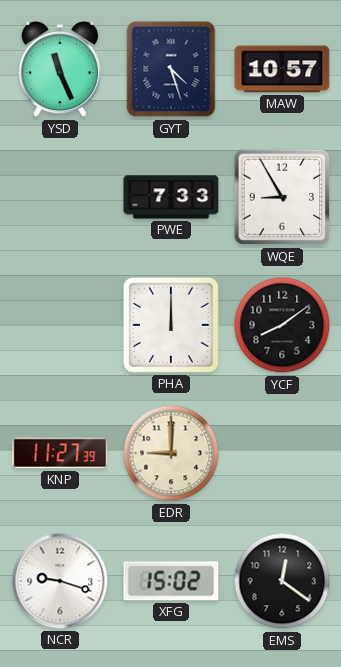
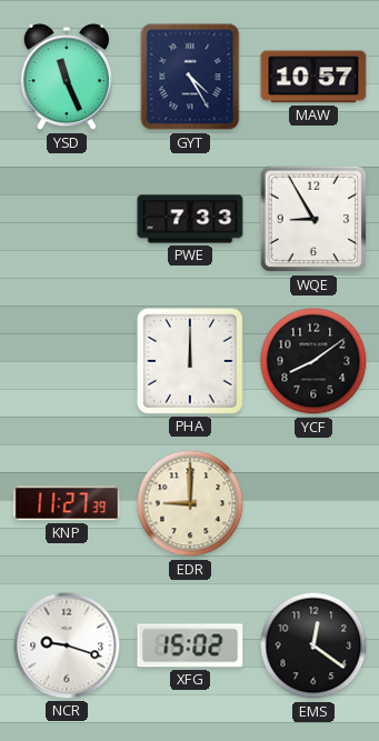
GYT: 4:27 -> 4:25
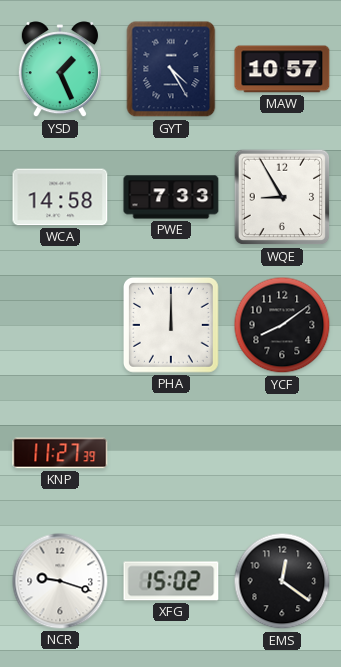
YSD: 11:26 -> 1:26
WCA: none -> 14:58
EDR: 9:00 -> none
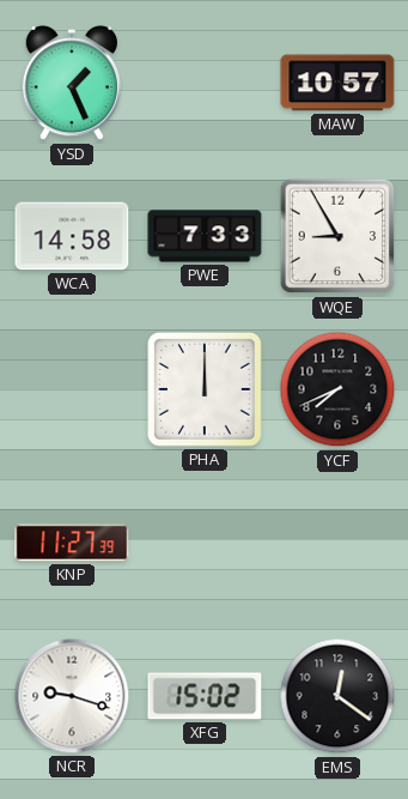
GYT: 4:25 -> none
YCF: 8:09 -> 7:41
